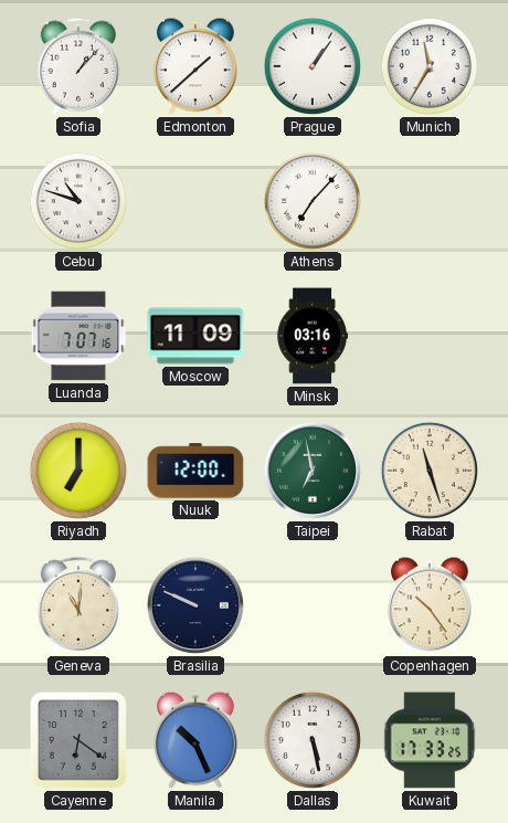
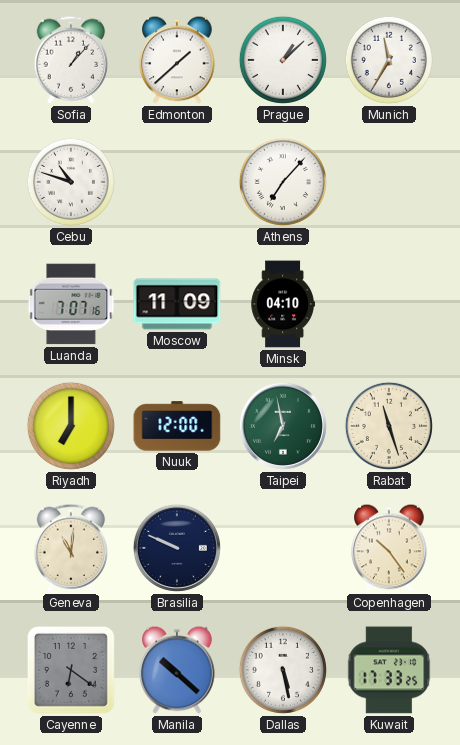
Prague: 1:06 -> 1:08
Minsk: 03:16 -> 04:10
Manila: 10:26 -> 10:22
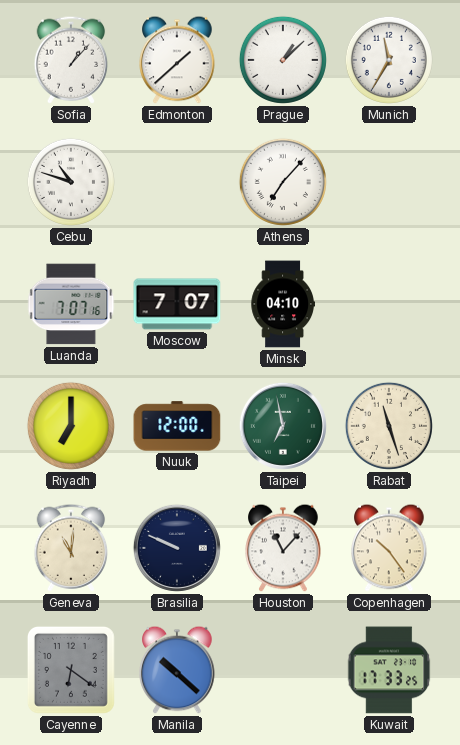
Moscow: 11:09 -> 7:07
Houston: none -> 11:07
Dallas: 5:28 -> none
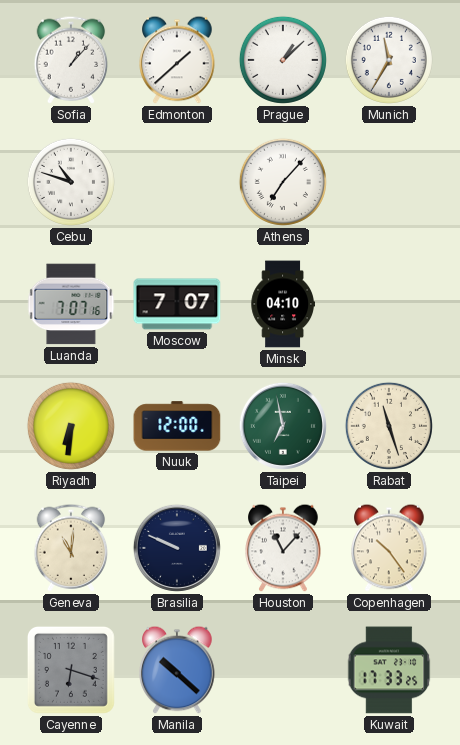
Riyadh: 7:00 -> 6:31
Cayenne: 6:21 -> 6:18
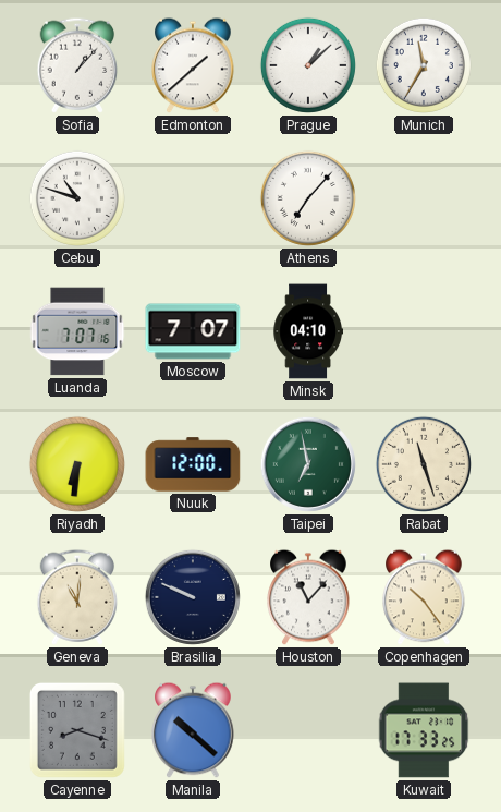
Cayenne: 6:18 -> 8:18
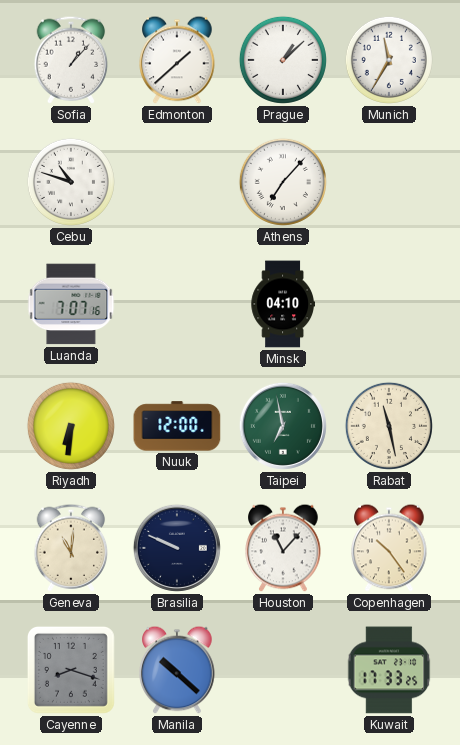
Moscow: 7:07 -> none
Rabat: 11:27 -> 11:28
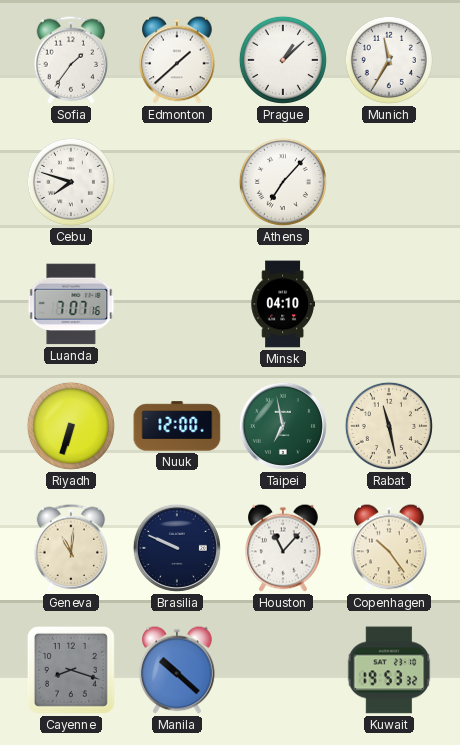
Sofia: 1:07 -> 1:36
Cebu: 10:48 -> 7:48
Riyadh: 6:31 -> 6:33
Kuwait: 17:33 -> 19:53
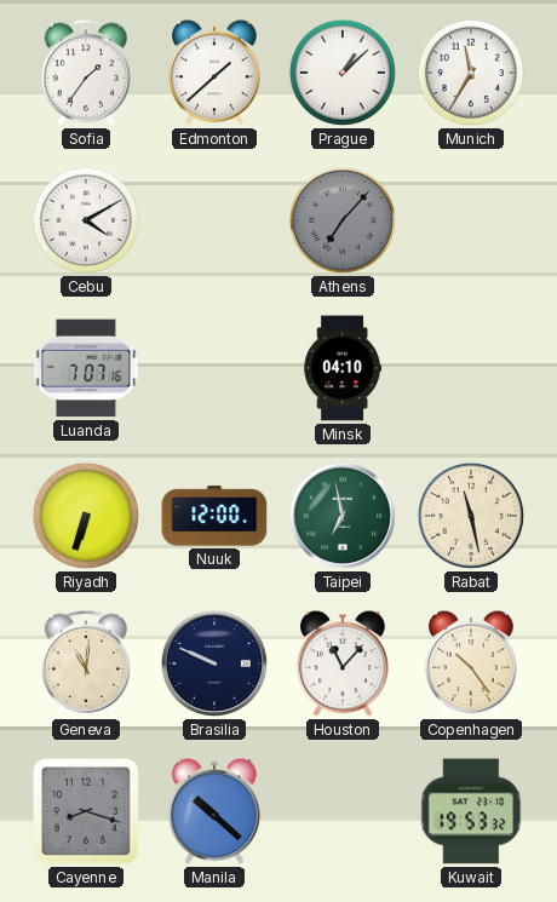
Cebu: 7:48 -> 4:10
Athens dial: white -> grey
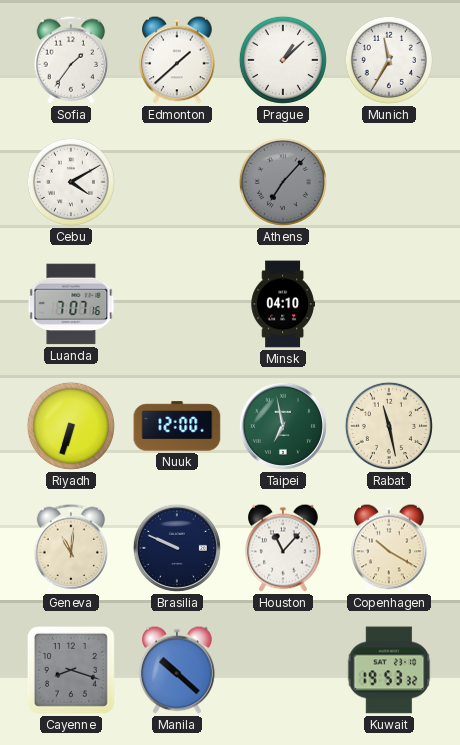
Copenhagen: 10:24 -> 10:20
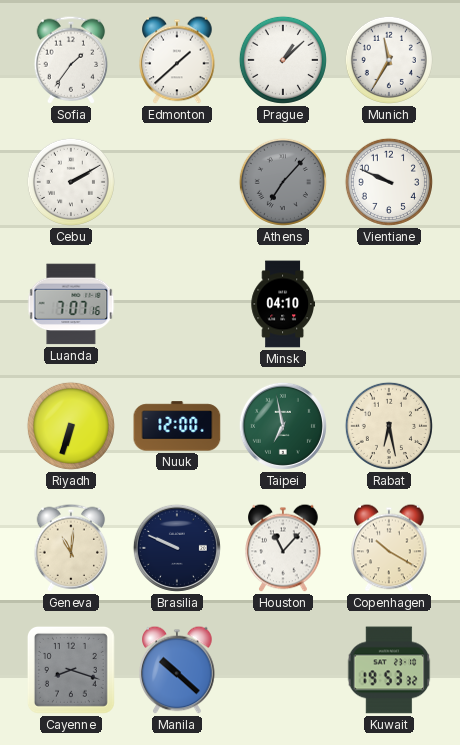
Cebu: 4:10 -> 2:10
Vientiane: none -> 9:49
Rabat: 11:28 -> 6:28
